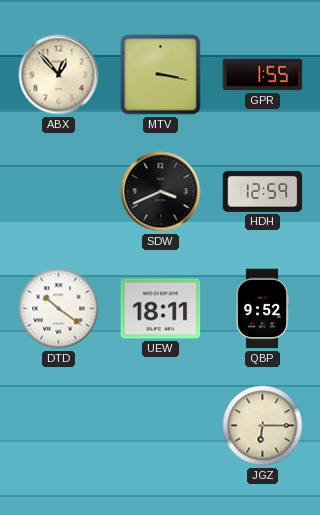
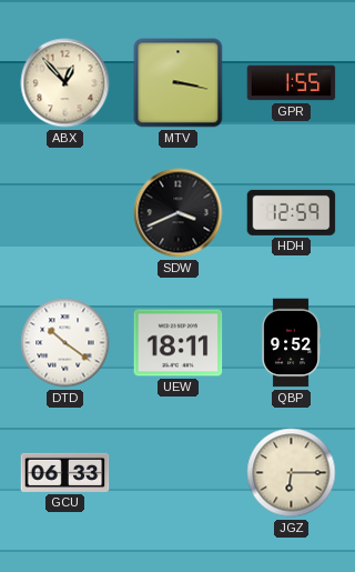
GCU: none -> 06:33
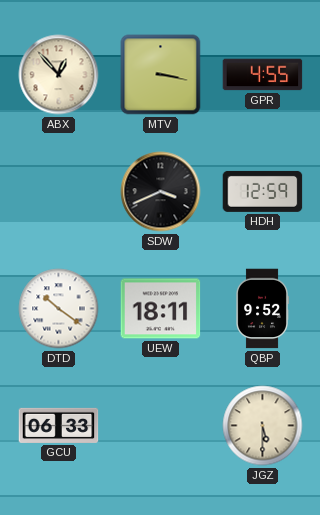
GPR: 1:55 -> 4:55
JGZ: 6:15 -> 5:30
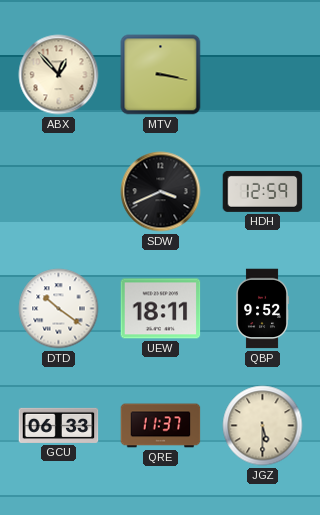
GPR: 4:55 -> none
QRE: none -> 11:37
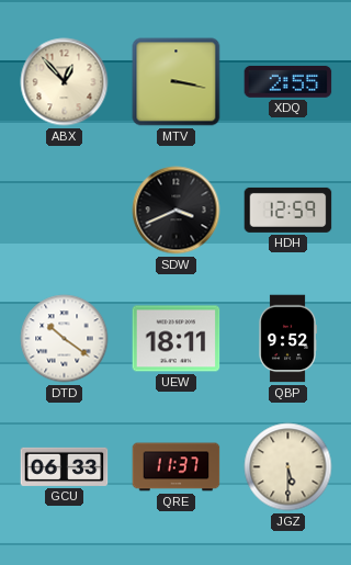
XDQ: none -> 2:55
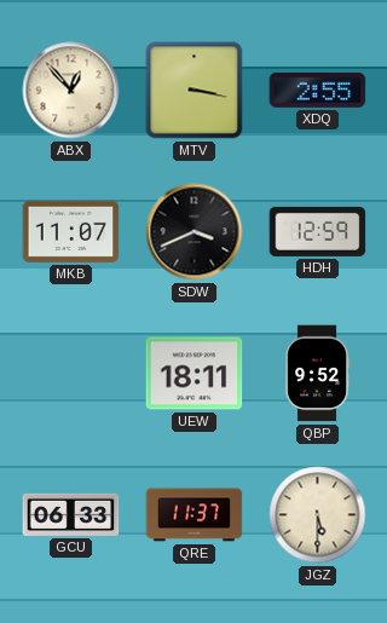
MKB: none -> 11:07
DTD: 10:21 -> none
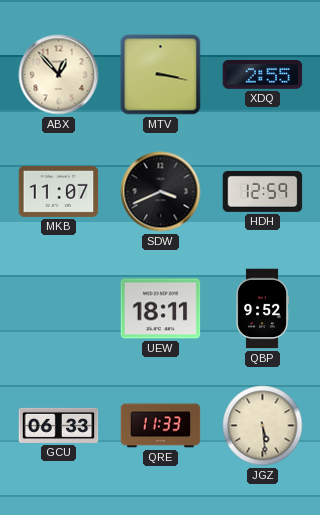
QRE: 11:37 -> 11:33
JGZ: 5:30 -> 5:29
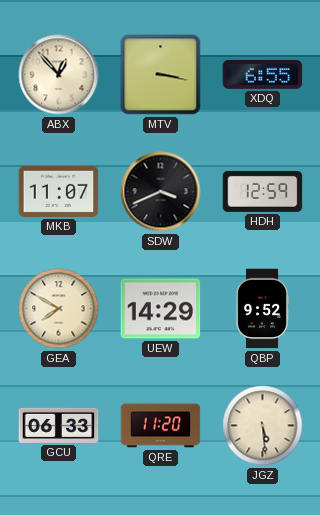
XDQ: 2:55 -> 6:55
GEA: none -> 7:50
UEW: 18:11 -> 14:29
QRE: 11:33 -> 11:20
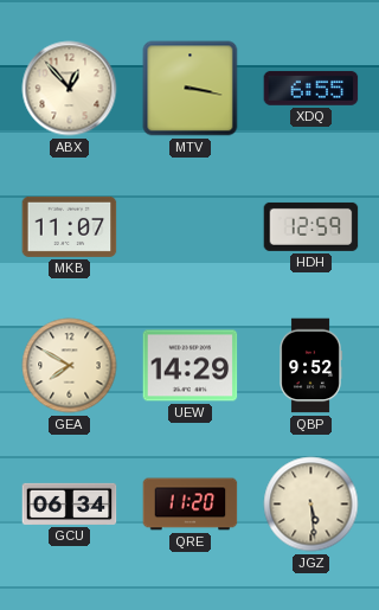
SDW: 3:41 -> none
GCU: 06:33 -> 06:34
